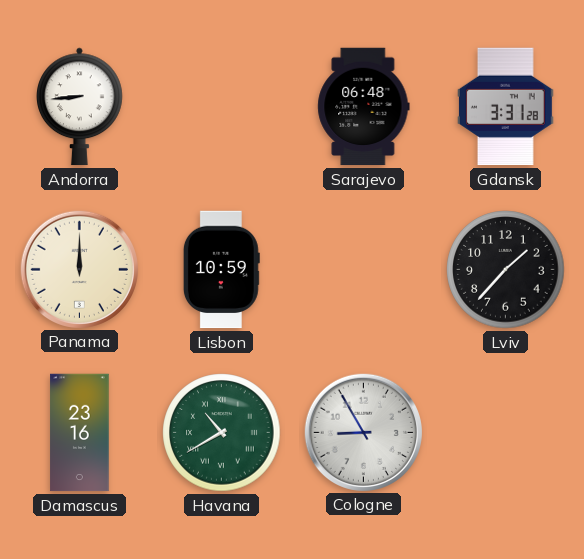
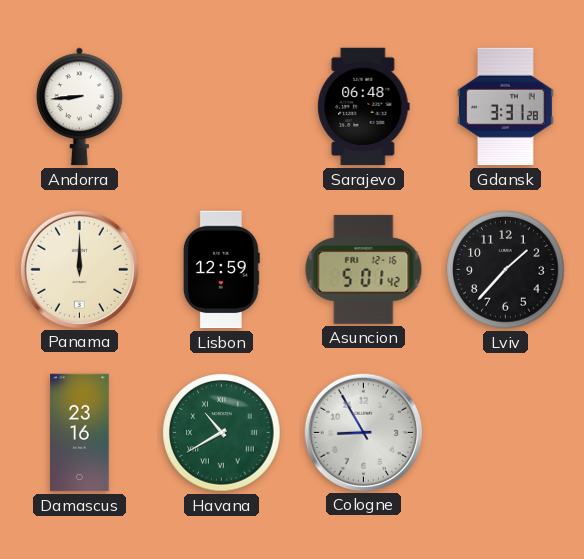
Lisbon: 10:59 -> 12:59
Asuncion: none -> 5:01
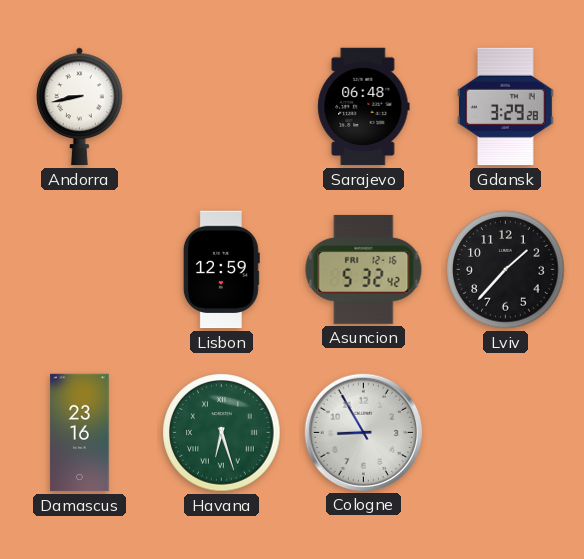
Andorra: 8:44 -> 8:43
Gdansk: 3:31 -> 3:29
Panama: 12:00 -> none
Asuncion: 5:01 -> 5:32
Havana: 10:40 -> 6:27
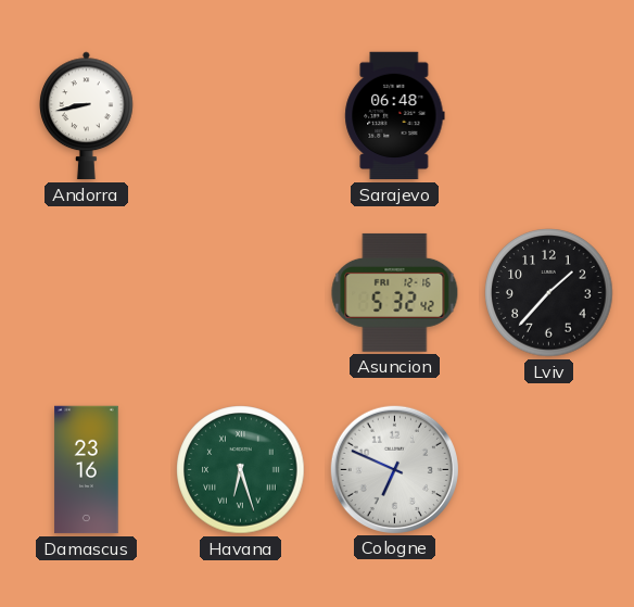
Gdansk: 3:29 -> none
Lisbon: 12:59 -> none
Cologne: 8:55 -> 6:49
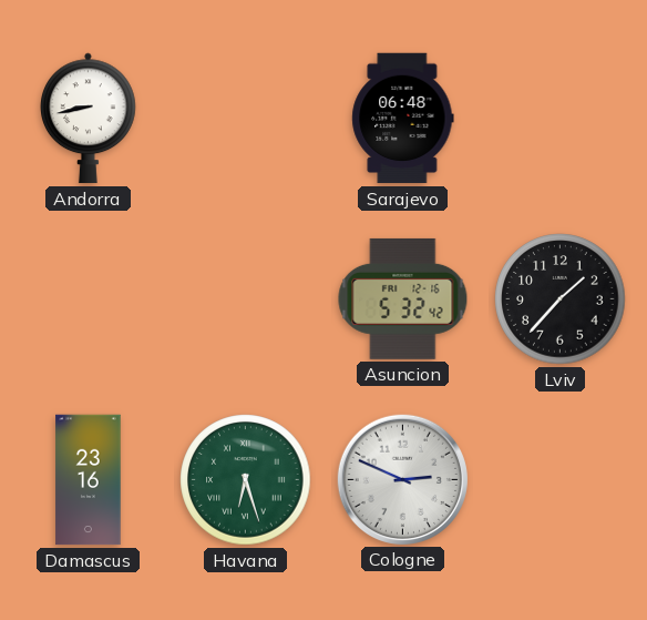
Cologne: 6:49 -> 2:49
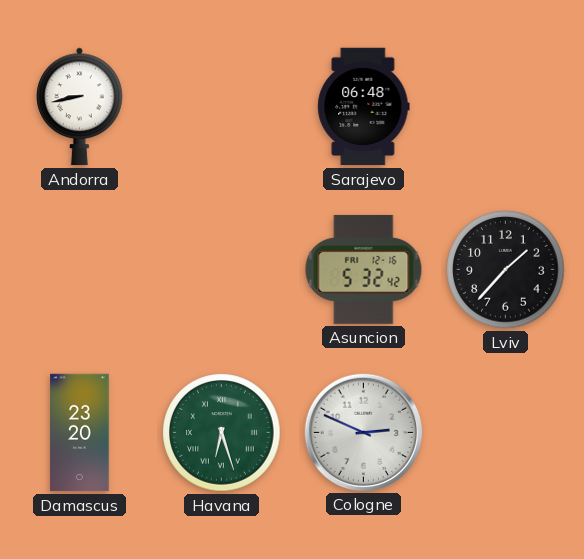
Damascus: 23:16 -> 23:20
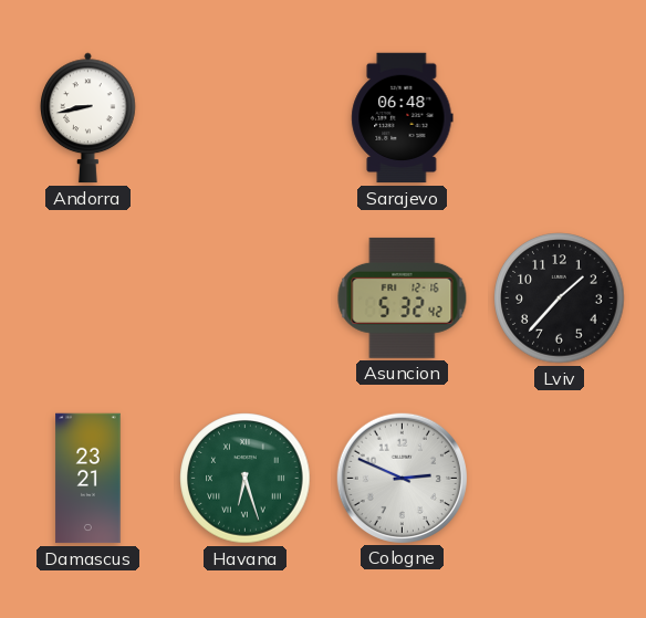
Damascus: 23:20 -> 23:21
